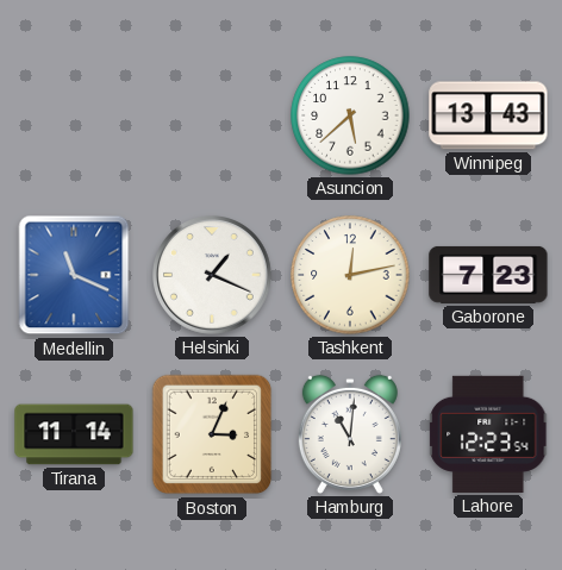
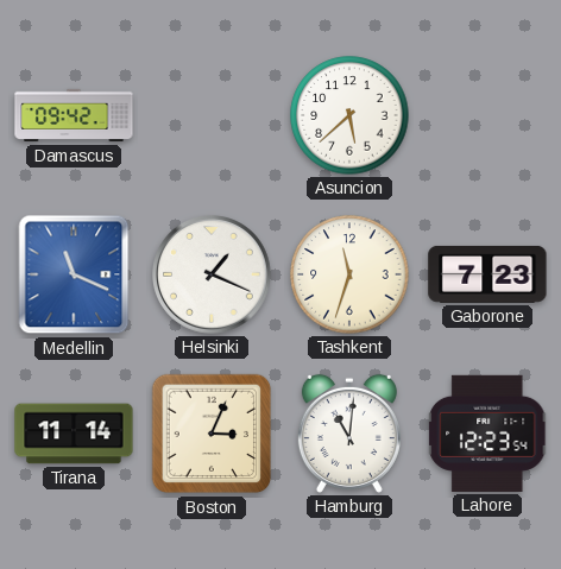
Damascus: none -> 09:42
Winnipeg: 13:43 -> none
Tashkent: 12:13 -> 11:33
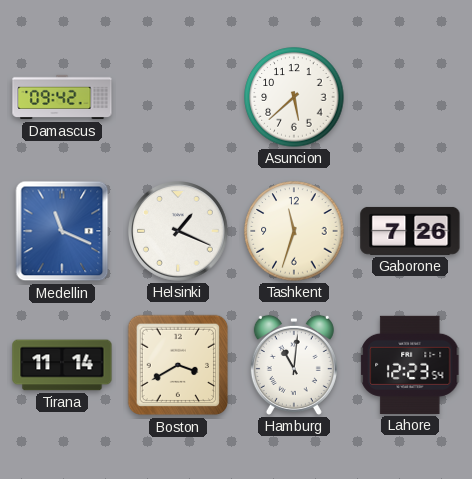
Gaborone: 7:23 -> 7:26
Boston: 3:04 -> 3:40
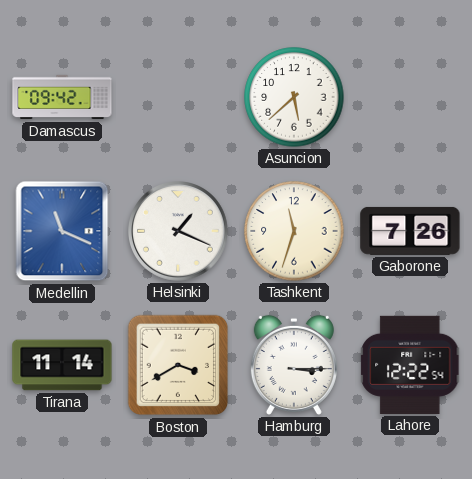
Hamburg: 11:01 -> 3:15
Lahore: 12:23 -> 12:22
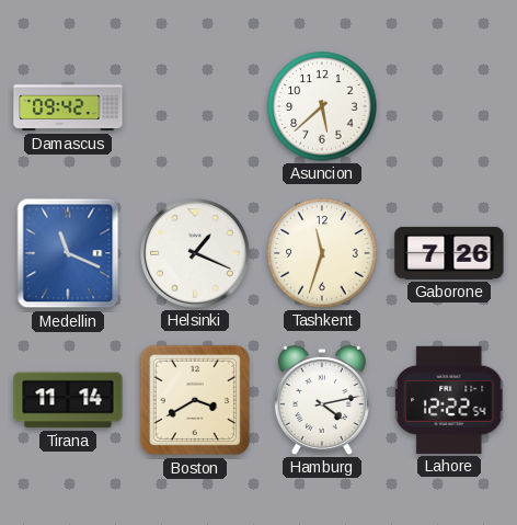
Hamburg: 3:15 -> 4:13
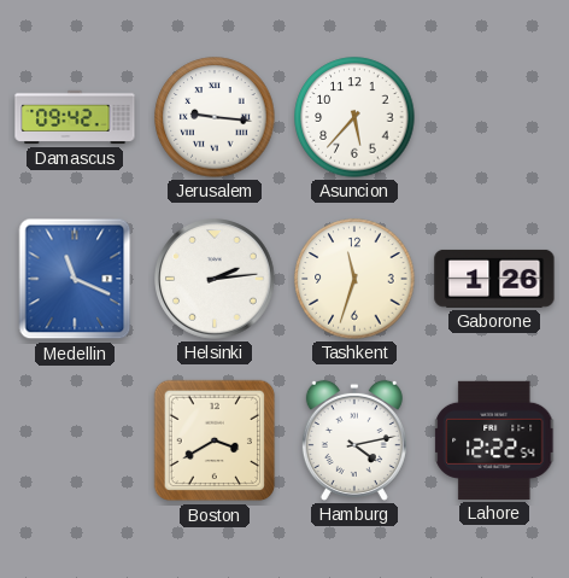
Jerusalem: none -> 9:16
Asuncion: 5:38 -> 5:37
Helsinki: 1:19 -> 2:14
Gaborone: 7:26 -> 1:26
Tirana: 11:14 -> none
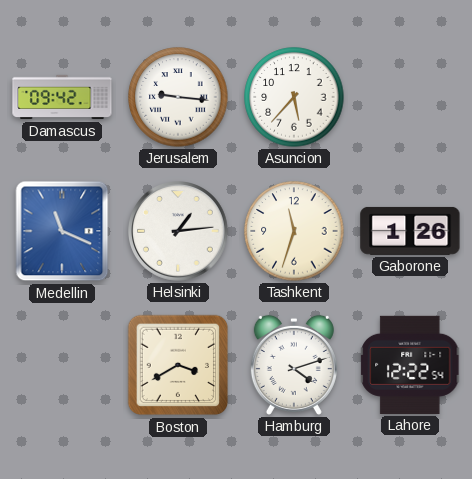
Helsinki: 2:14 -> 1:14
Hamburg: 4:13 -> 4:12
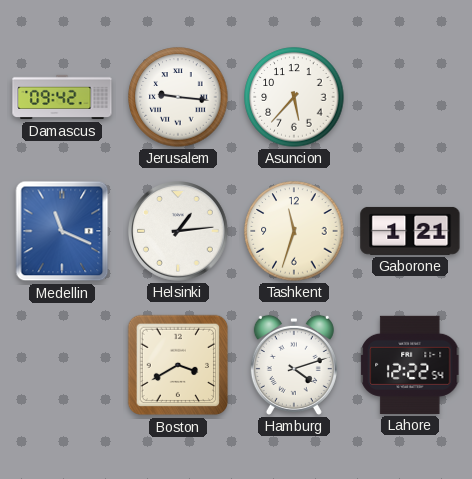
Gaborone: 1:26 -> 1:21
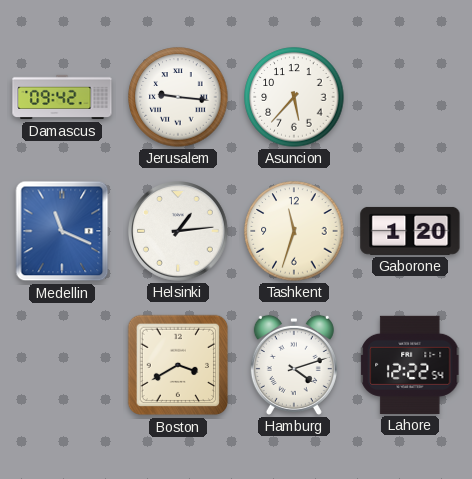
Gaborone: 1:21 -> 1:20
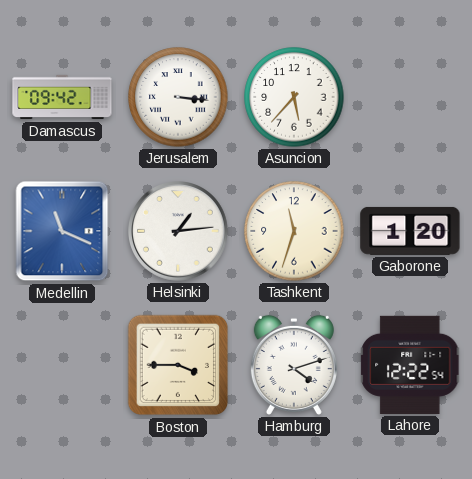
Jerusalem: 9:16 -> 3:16
Boston: 3:40 -> 3:45
